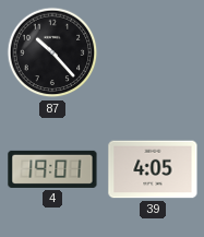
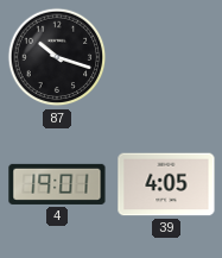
87: 10:23 -> 10:18
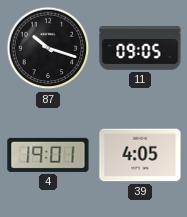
11: none -> 09:05
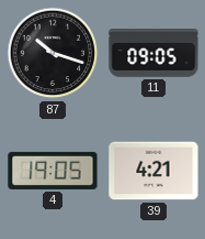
4: 19:01 -> 19:05
39: 4:05 -> 4:21
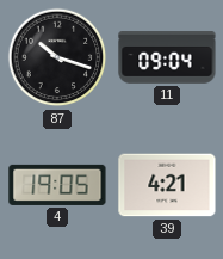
11: 09:05 -> 09:04
